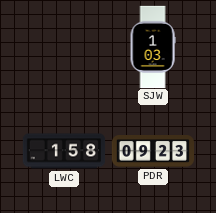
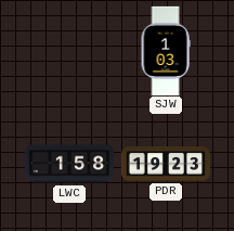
PDR: 09:23 -> 19:23
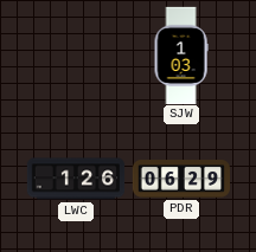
LWC: 1:58 -> 1:26
PDR: 19:23 -> 06:29
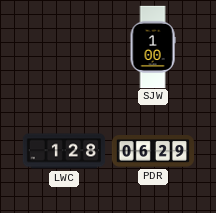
SJW: 1:03 -> 1:00
LWC: 1:26 -> 1:28
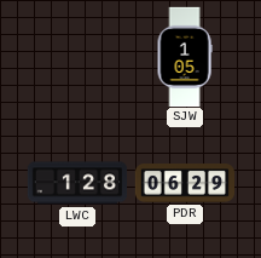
SJW: 1:00 -> 1:05
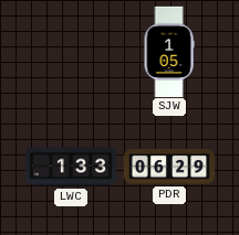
LWC: 1:28 -> 1:33
